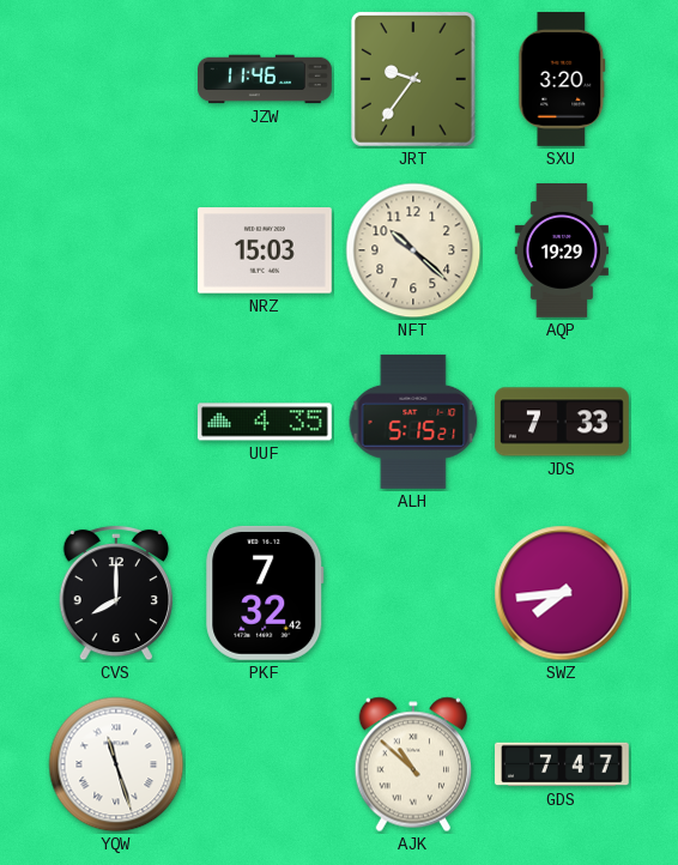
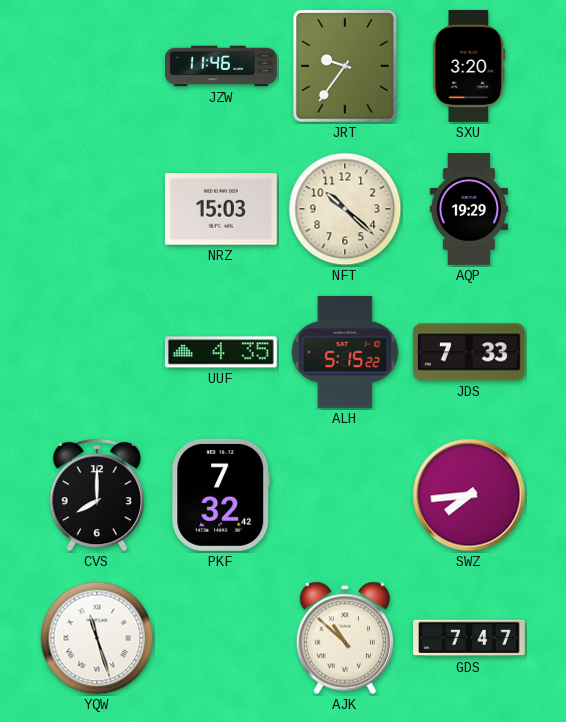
ALH: 5:15:21 -> 5:15:22
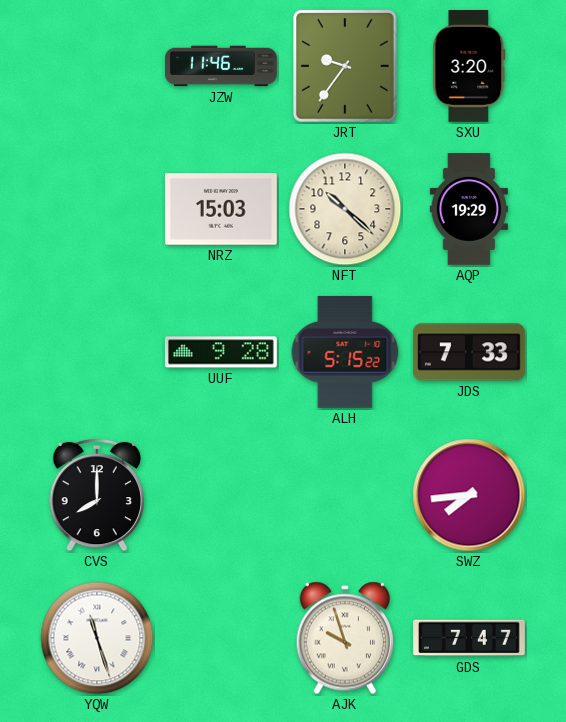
UUF: 4:35 -> 9:28
PKF: 7:32 -> none
AJK: 10:52 -> 9:57
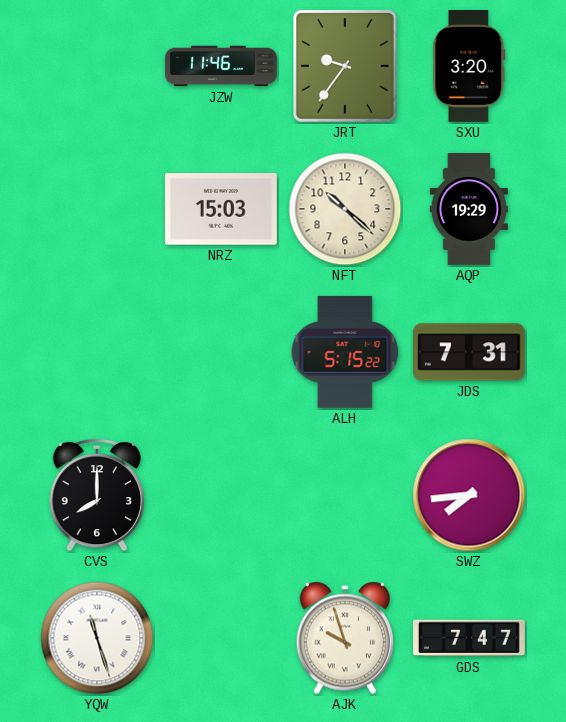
UUF: 9:28 -> none
JDS: 7:33 -> 7:31
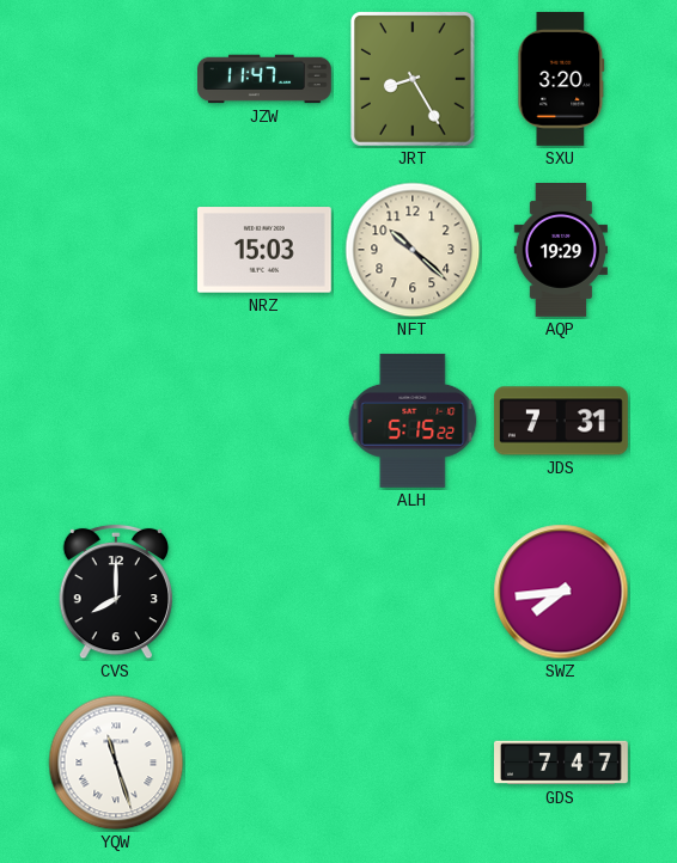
JZW: 11:46 -> 11:47
JRT: 9:36 -> 8:25
AJK: 9:57 -> none
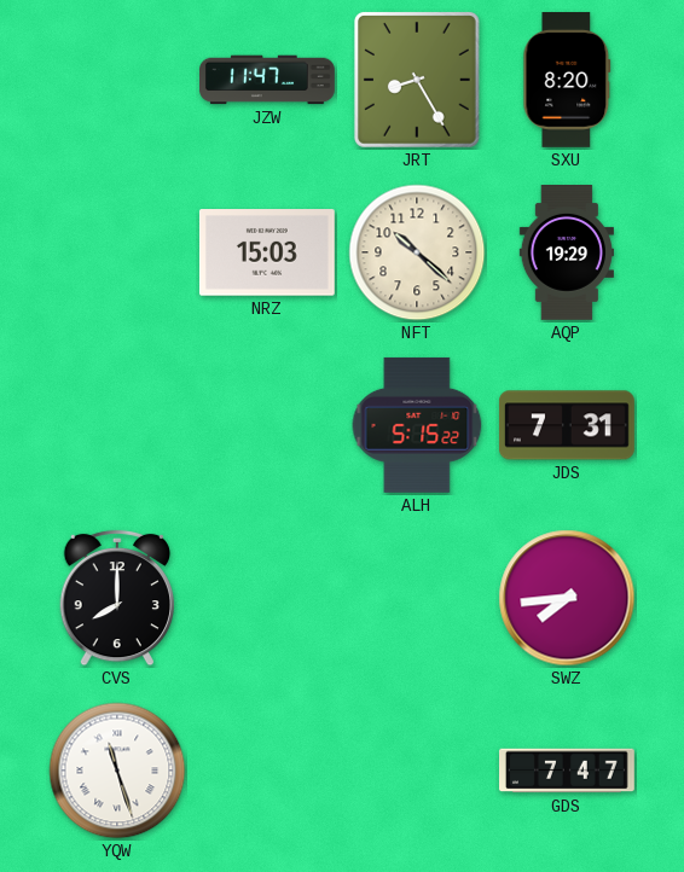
SXU: 3:20 -> 8:20
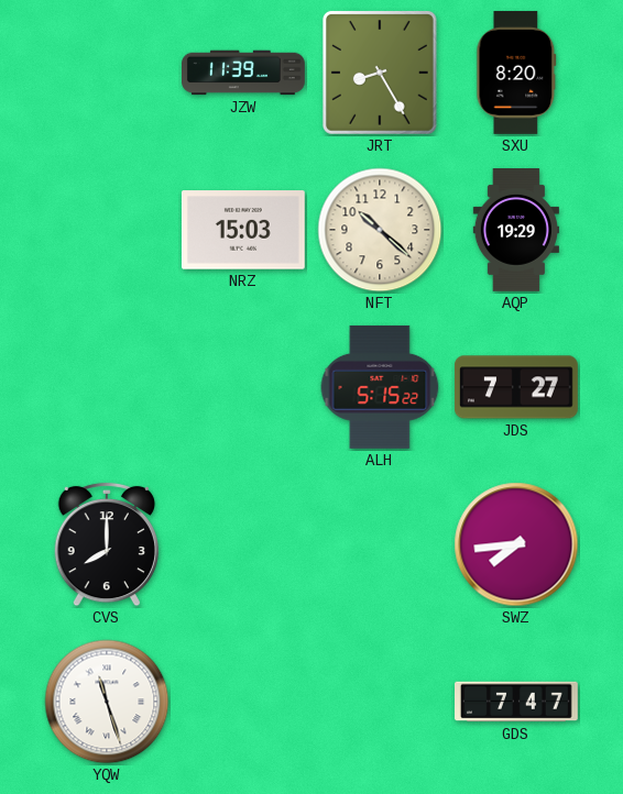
JZW: 11:47 -> 11:39
JDS: 7:31 -> 7:27
